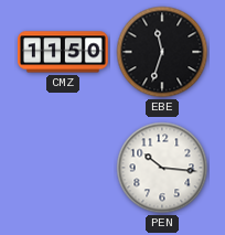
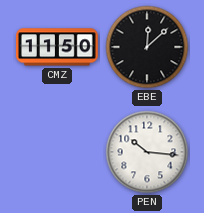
EBE: 11:33 -> 12:08
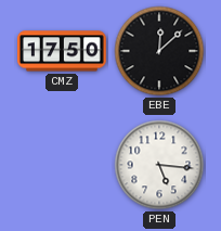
CMZ: 11:50 -> 17:50
PEN: 10:16 -> 5:16
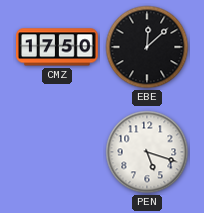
PEN: 5:16 -> 5:18
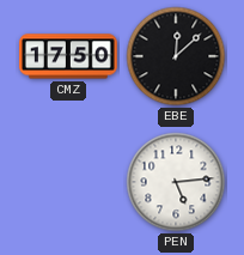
PEN: 5:18 -> 5:14
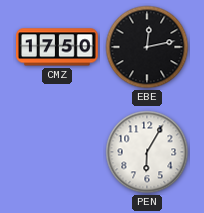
EBE: 12:08 -> 12:13
PEN: 5:14 -> 6:05
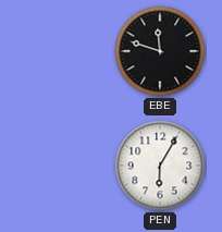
CMZ: 17:50 -> none
EBE: 12:13 -> 11:48
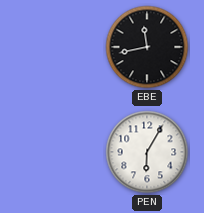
EBE: 11:48 -> 11:43
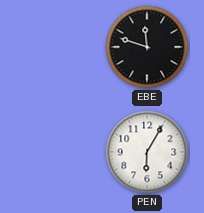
EBE: 11:43 -> 11:48
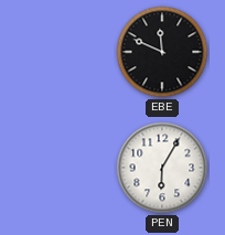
EBE: 11:48 -> 11:49
